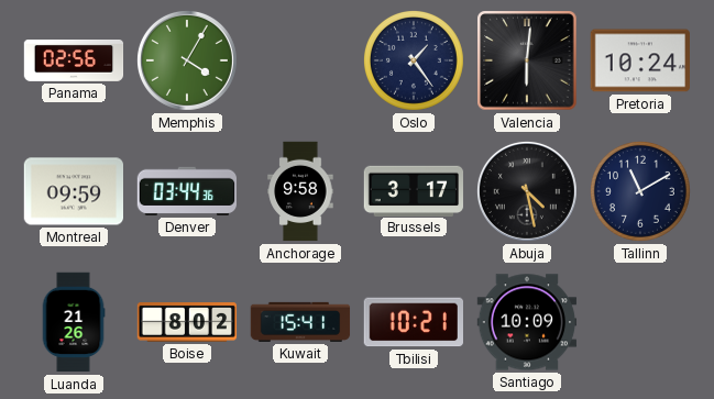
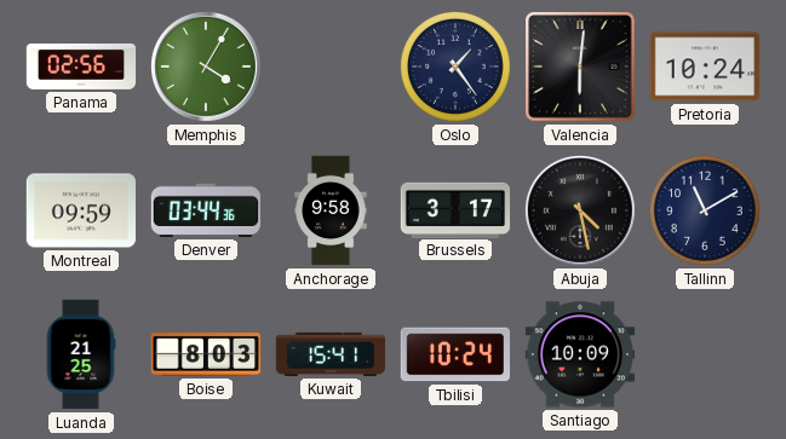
Luanda: 21:26 -> 21:25
Boise: 8:02 -> 8:03
Tbilisi: 10:21 -> 10:24
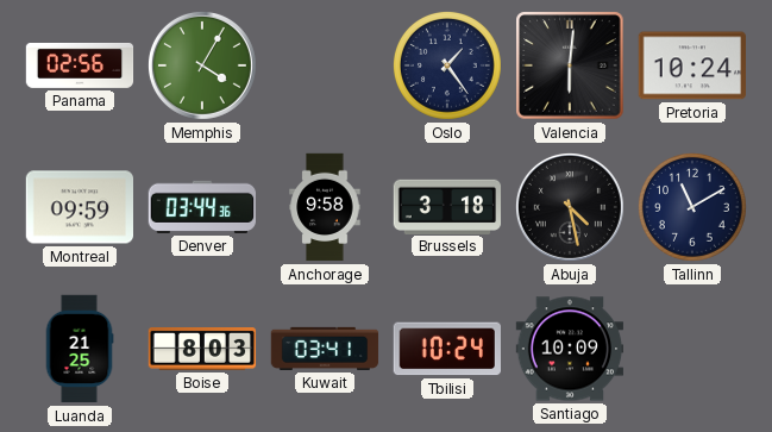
Brussels: 3:17 -> 3:18
Kuwait: 15:41 -> 03:41
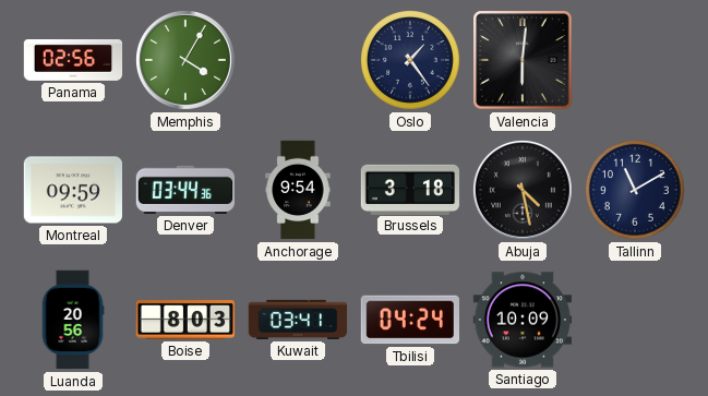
Pretoria: 10:24 -> none
Anchorage: 9:58 -> 9:54
Luanda: 21:25 -> 20:56
Tbilisi: 10:24 -> 04:24
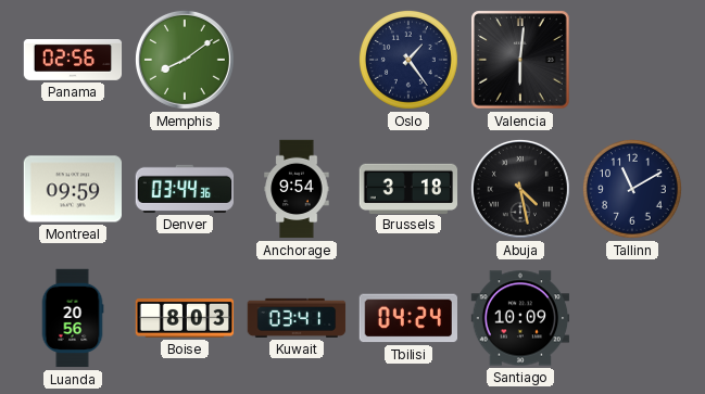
Memphis: 4:05 -> 8:09
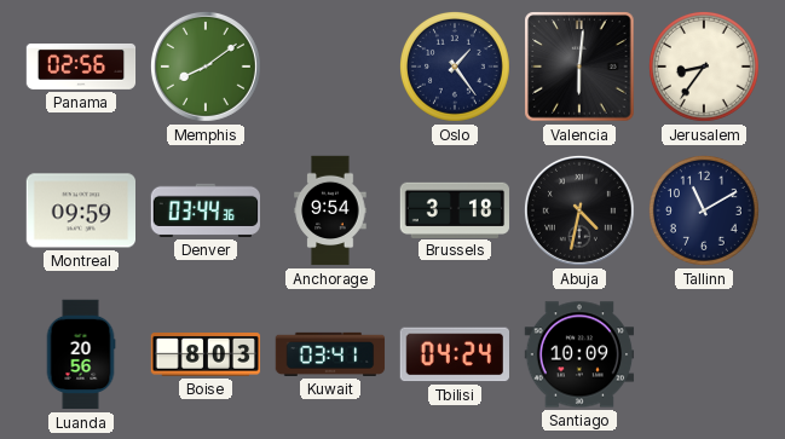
Jerusalem: none -> 8:36
Abuja: 4:28 -> 4:32
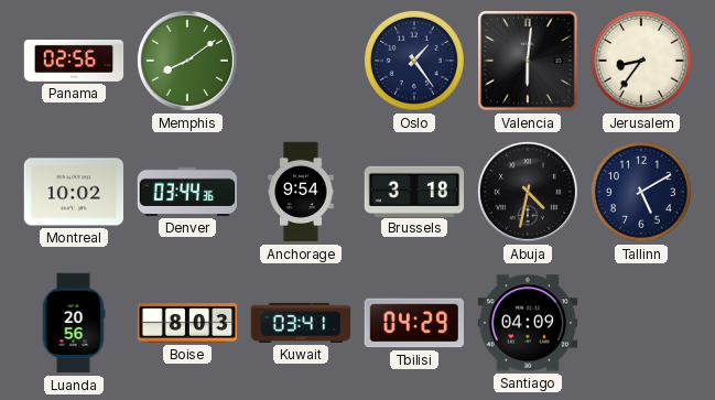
Montreal: 09:59 -> 10:02
Tallinn: 11:10 -> 5:10
Tbilisi: 04:24 -> 04:29
Santiago: 10:09 -> 04:09
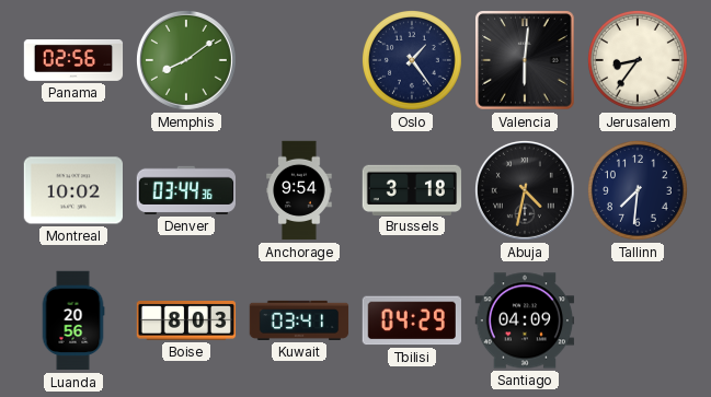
Tallinn: 5:10 -> 7:31
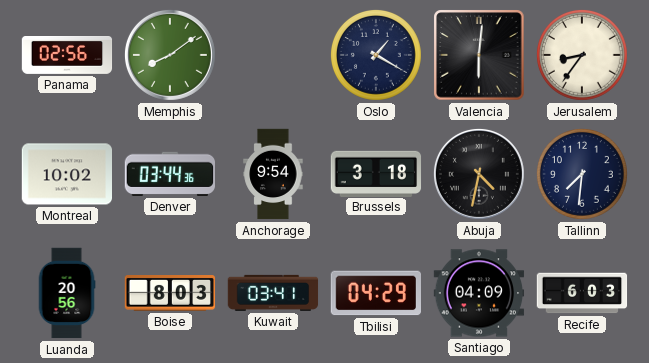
Oslo: 1:24 -> 1:20
Recife: none -> 6:03
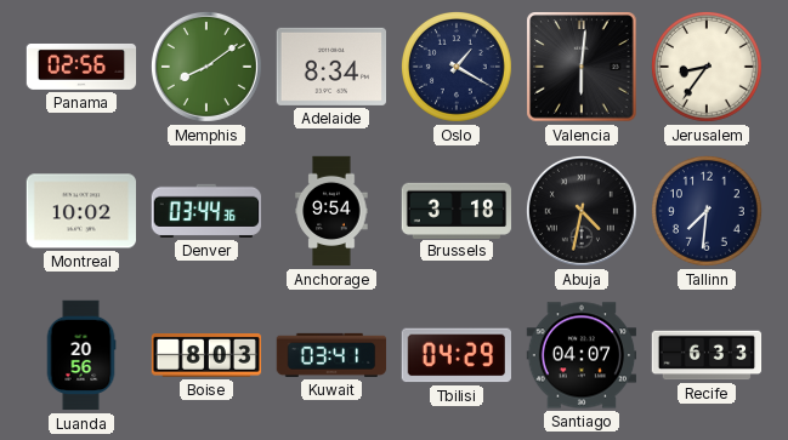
Adelaide: none -> 8:34
Santiago: 04:09 -> 04:07
Recife: 6:03 -> 6:33
